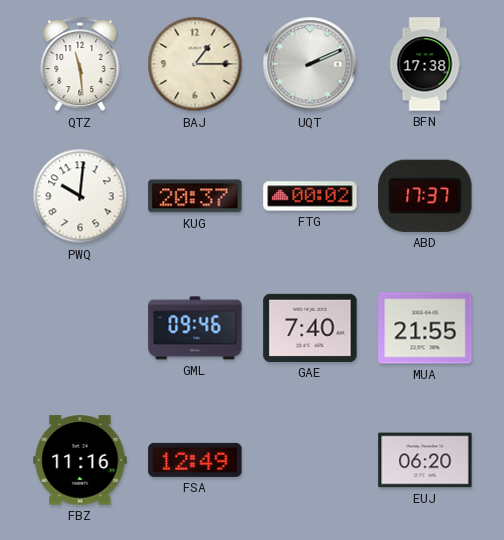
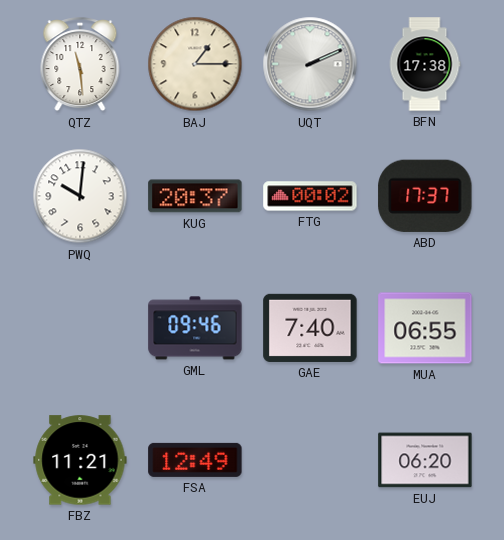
MUA: 21:55 -> 06:55
FBZ: 11:16 -> 11:21
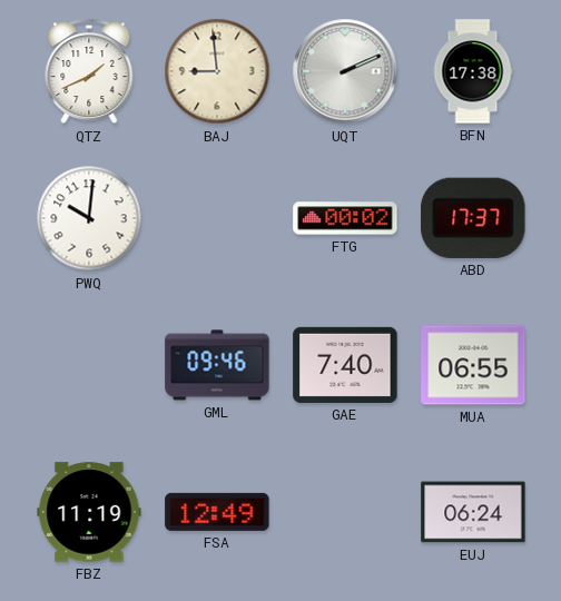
QTZ: 11:29 -> 1:41
BAJ: 1:15 -> 8:59
KUG: 20:37 -> none
FBZ: 11:21 -> 11:19
EUJ: 06:20 -> 06:24
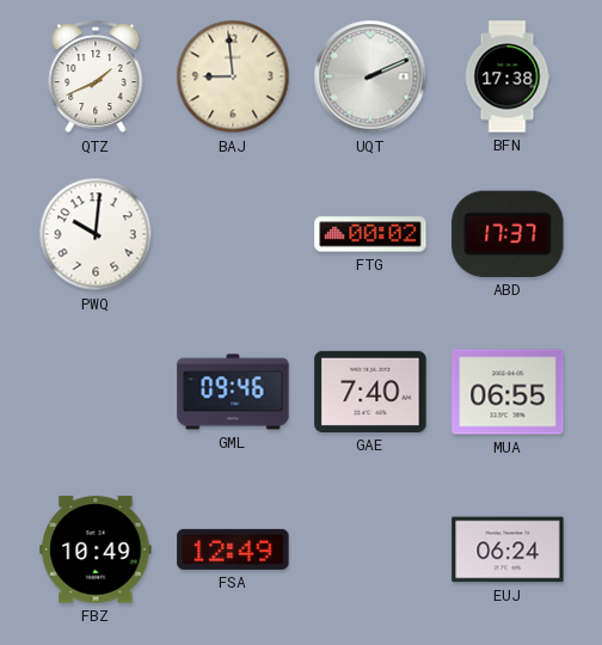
FBZ: 11:19 -> 10:49
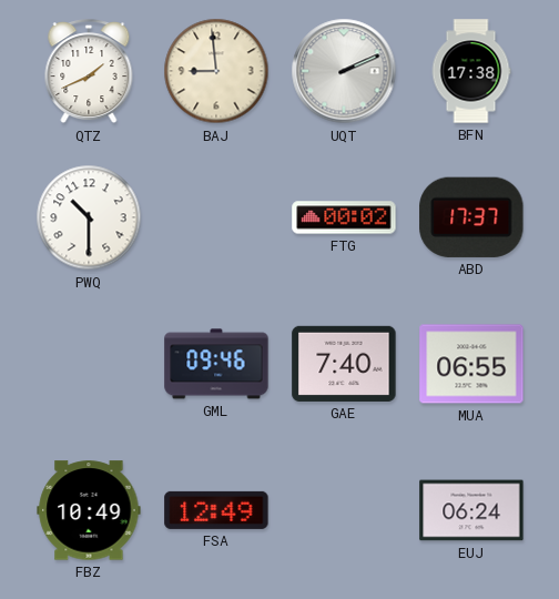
PWQ: 10:01 -> 10:30
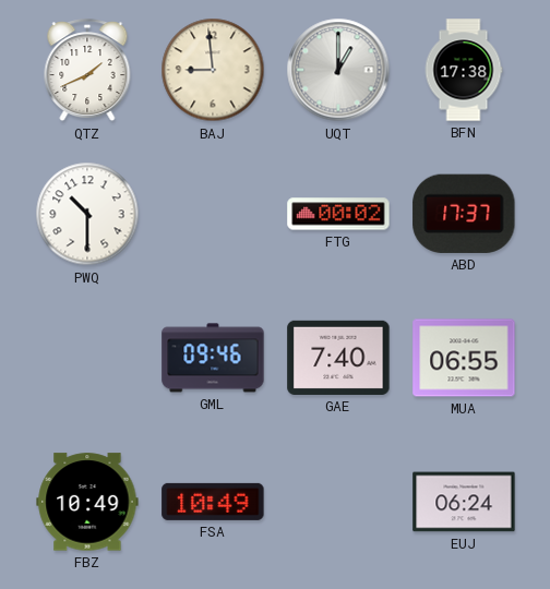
UQT: 2:11 -> 1:00
FSA: 12:49 -> 10:49
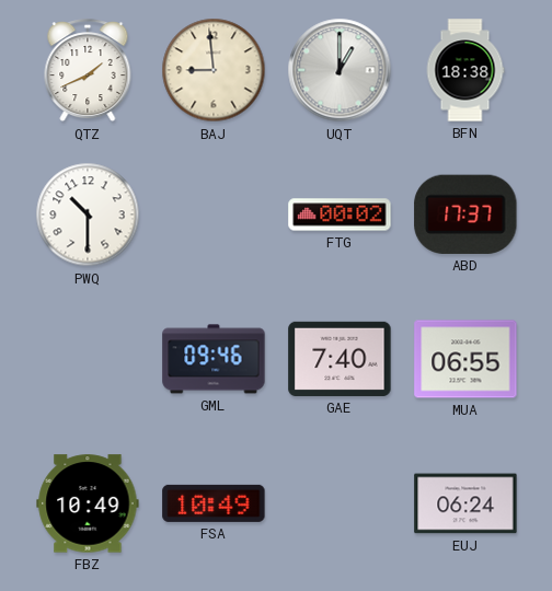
BFN: 17:38 -> 18:38
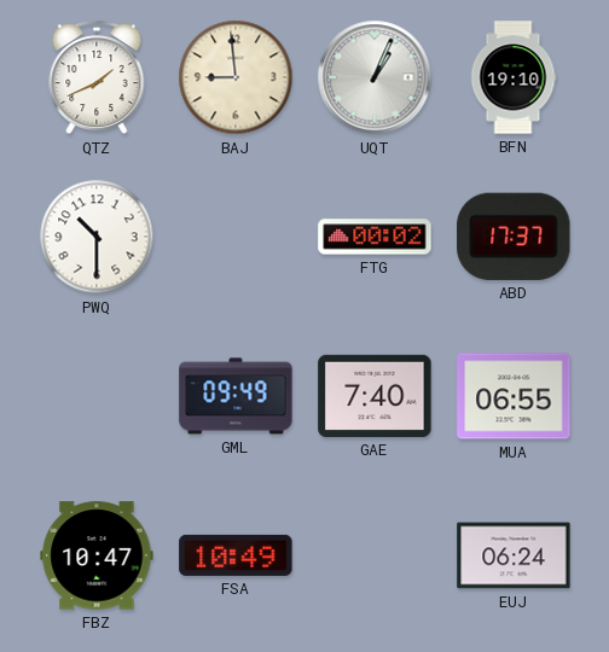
UQT: 1:00 -> 1:04
BFN: 18:38 -> 19:10
GML: 09:46 -> 09:49
FBZ: 10:49 -> 10:47
